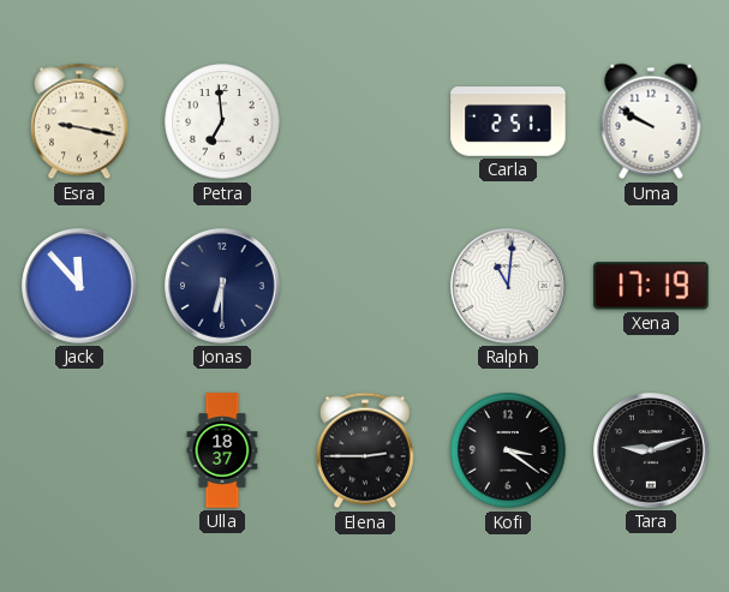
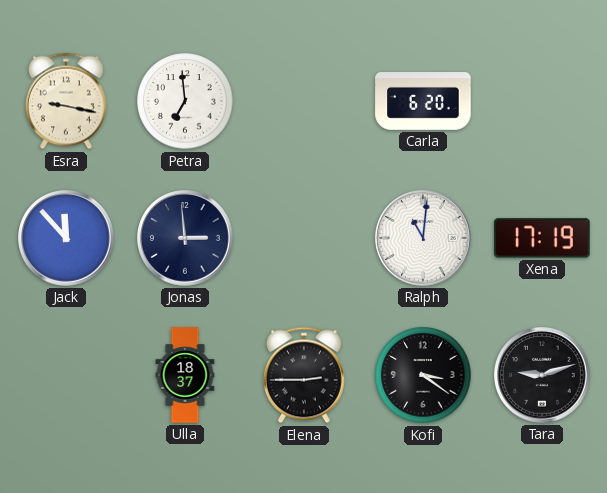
Carla: 2:51 -> 6:20
Uma: 9:50 -> none
Jonas: 6:30 -> 2:59
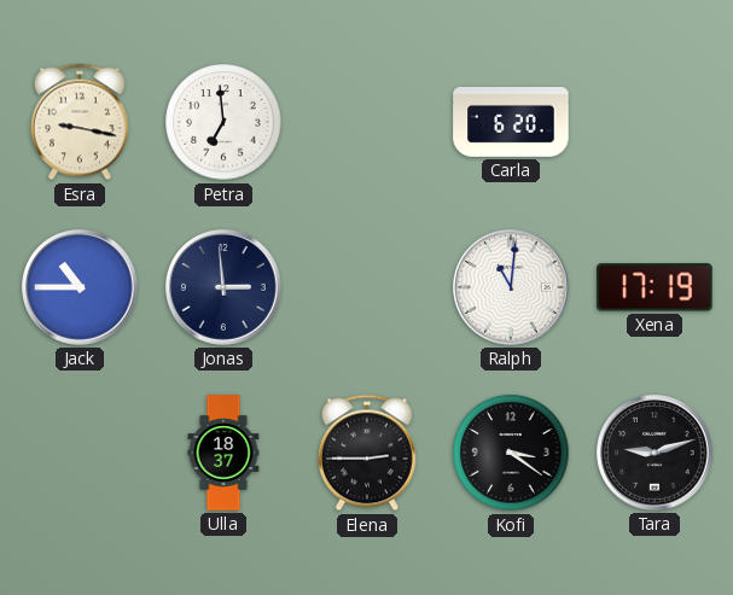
Jack: 11:53 -> 10:45
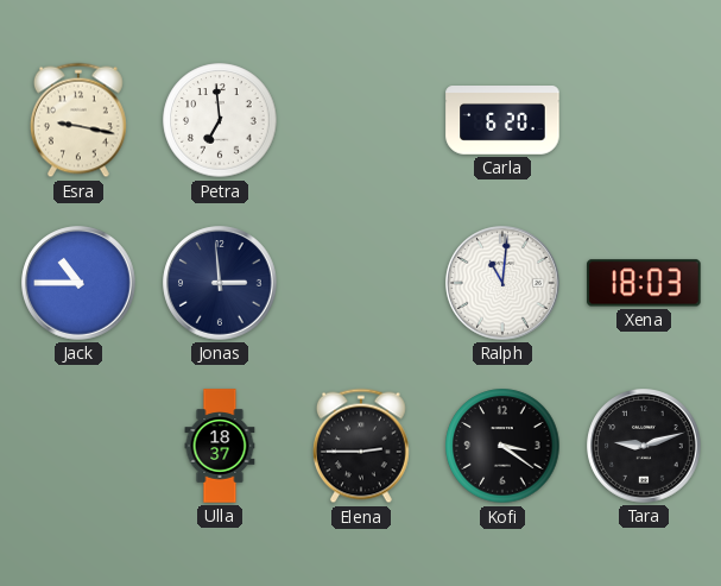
Xena: 17:19 -> 18:03
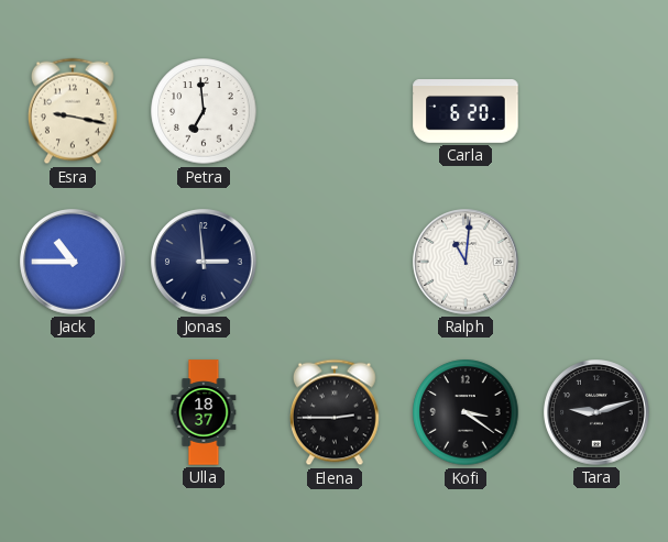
Xena: 18:03 -> none
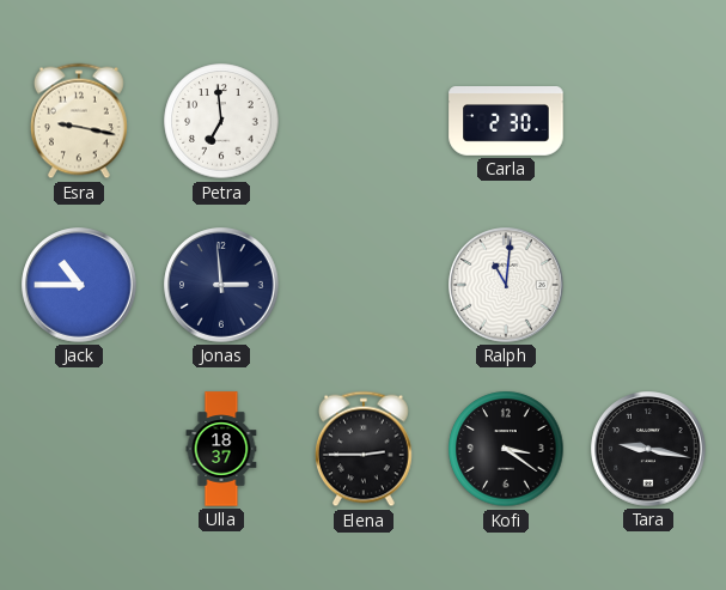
Carla: 6:20 -> 2:30
Tara: 9:12 -> 9:17
